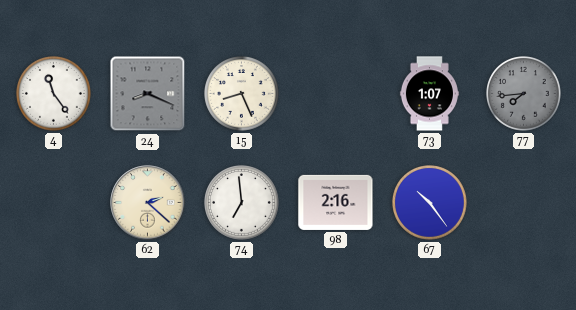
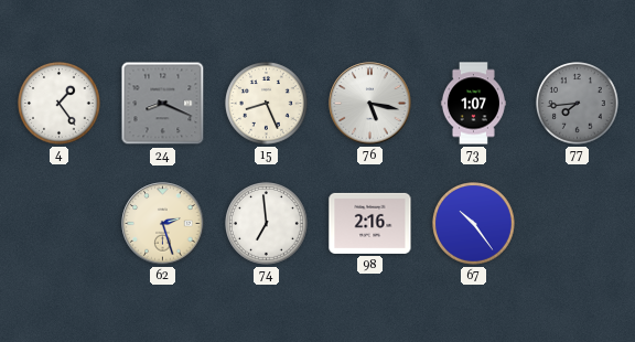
4: 11:24 -> 1:24
76: none -> 5:17
62: 2:22 -> 2:27
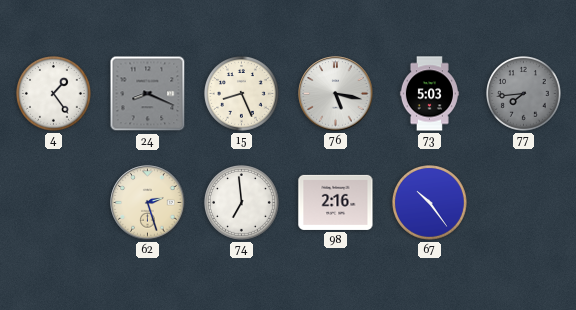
73: 1:07 -> 5:03
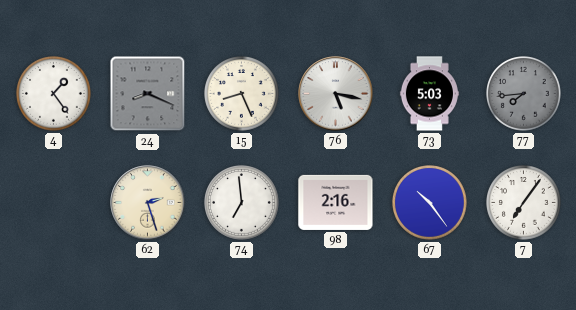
7: none -> 7:06
